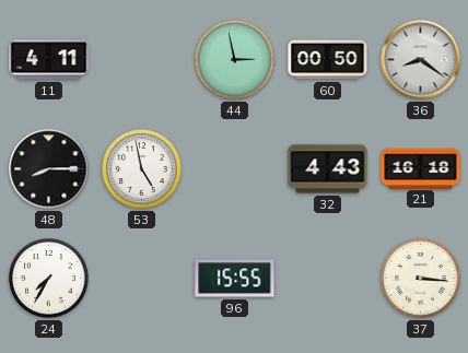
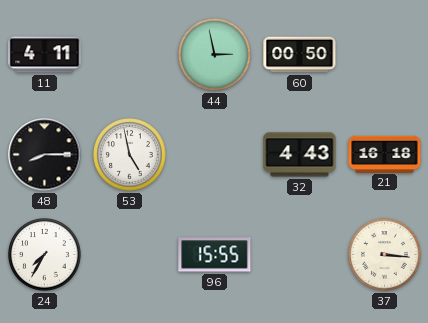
36: 8:21 -> none
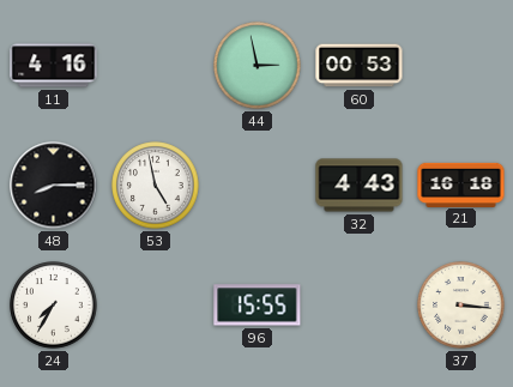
11: 4:11 -> 4:16
60: 00:50 -> 00:53
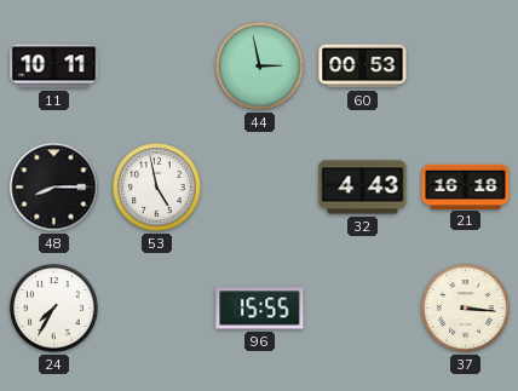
11: 4:16 -> 10:11
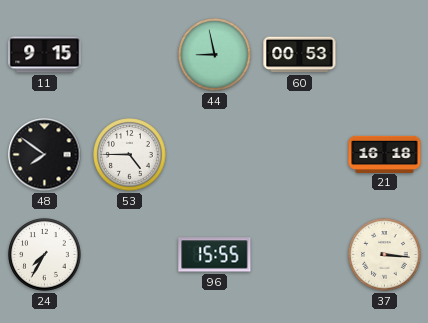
11: 10:11 -> 9:15
44: 2:58 -> 8:58
48: 8:15 -> 7:51
53: 4:58 -> 4:45
32: 4:43 -> none
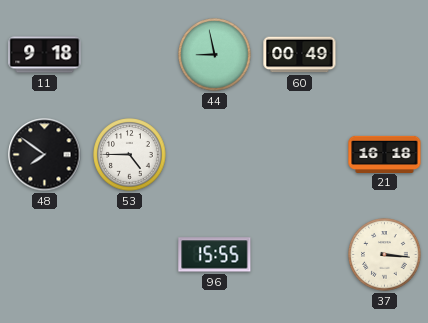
11: 9:15 -> 9:18
60: 00:53 -> 00:49
24: 7:35 -> none
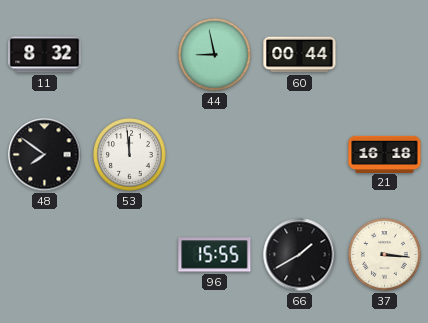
11: 9:18 -> 8:32
60: 00:49 -> 00:44
53: 4:45 -> 11:59
66: none -> 1:40
